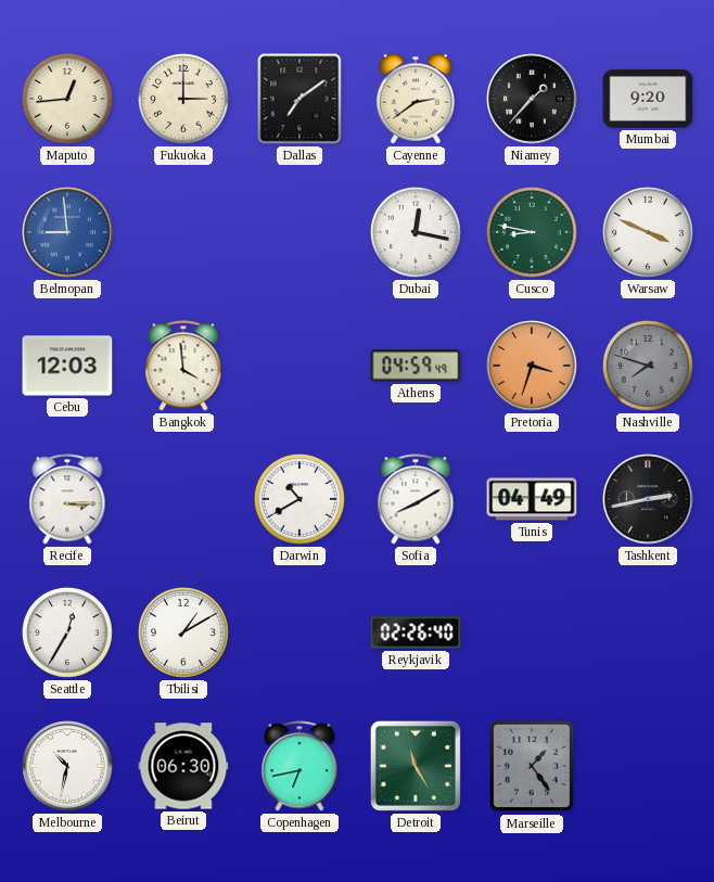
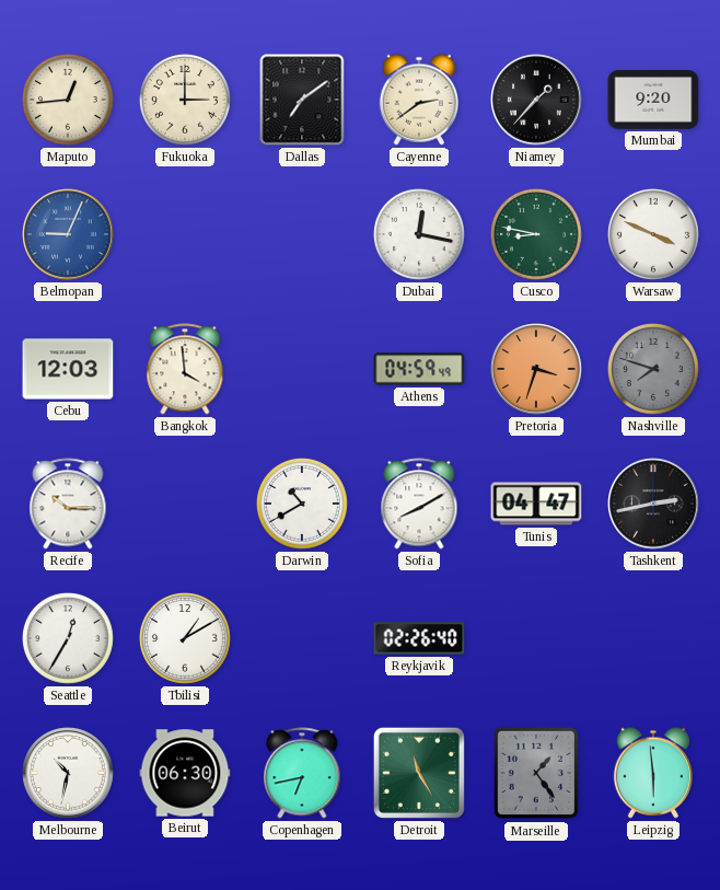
Belmopan: 8:59 -> 9:04
Recife: 3:15 -> 10:15
Tunis: 04:49 -> 04:47
Leipzig: none -> 5:59
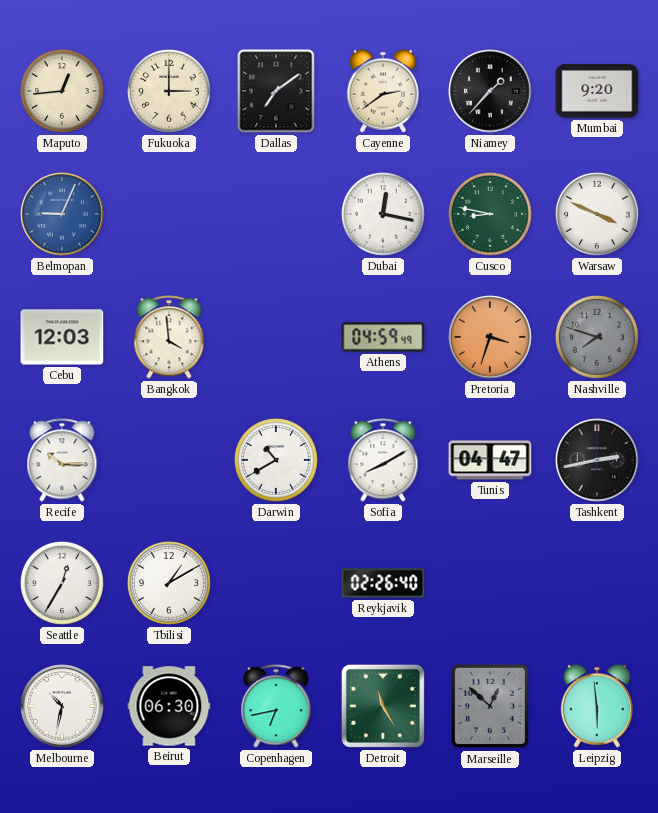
Marseille: 1:24 -> 12:52
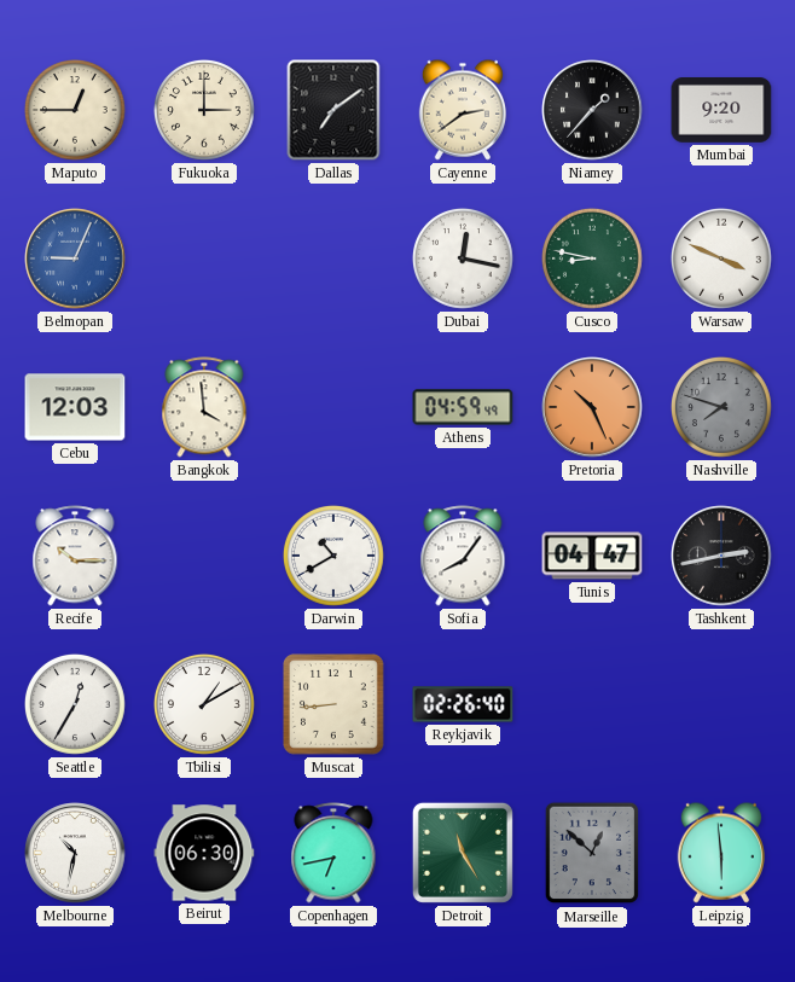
Maputo: 12:44 -> 12:45
Pretoria: 3:33 -> 10:26
Sofia: 8:10 -> 8:06
Muscat: none -> 8:44
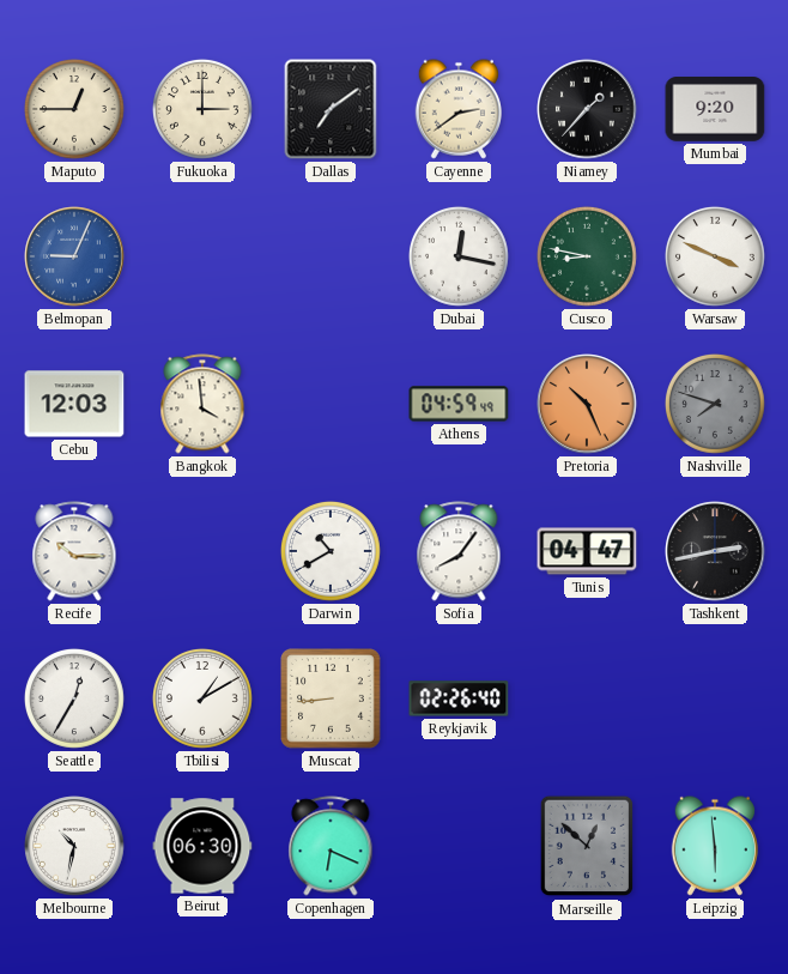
Copenhagen: 6:43 -> 6:19
Detroit: 11:25 -> none
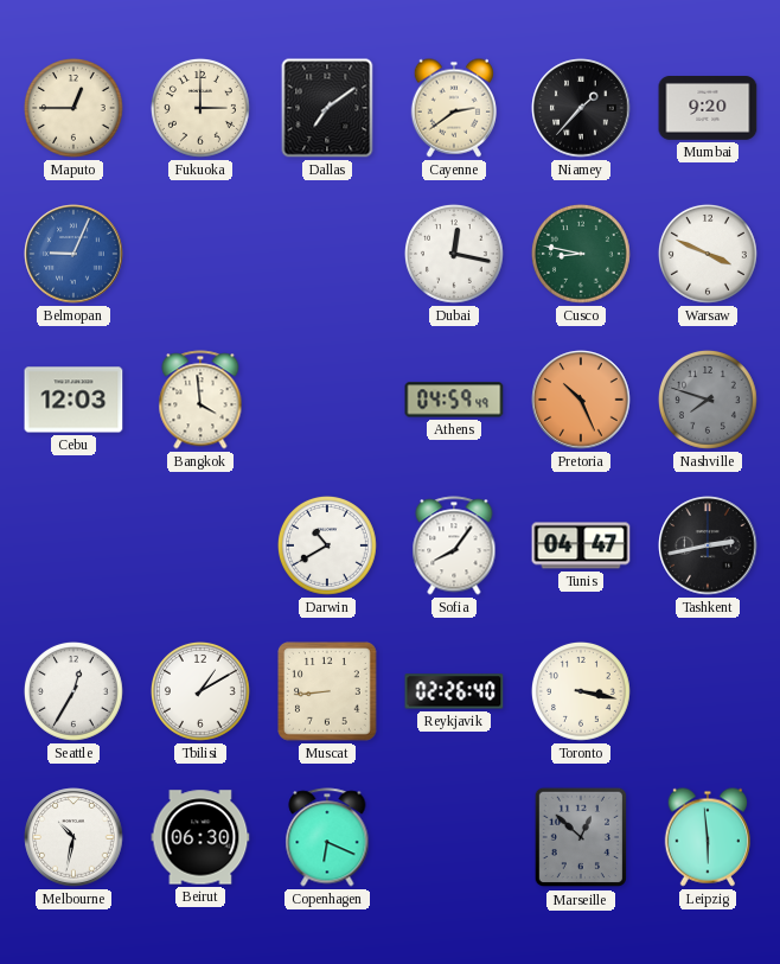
Recife: 10:15 -> none
Toronto: none -> 3:17
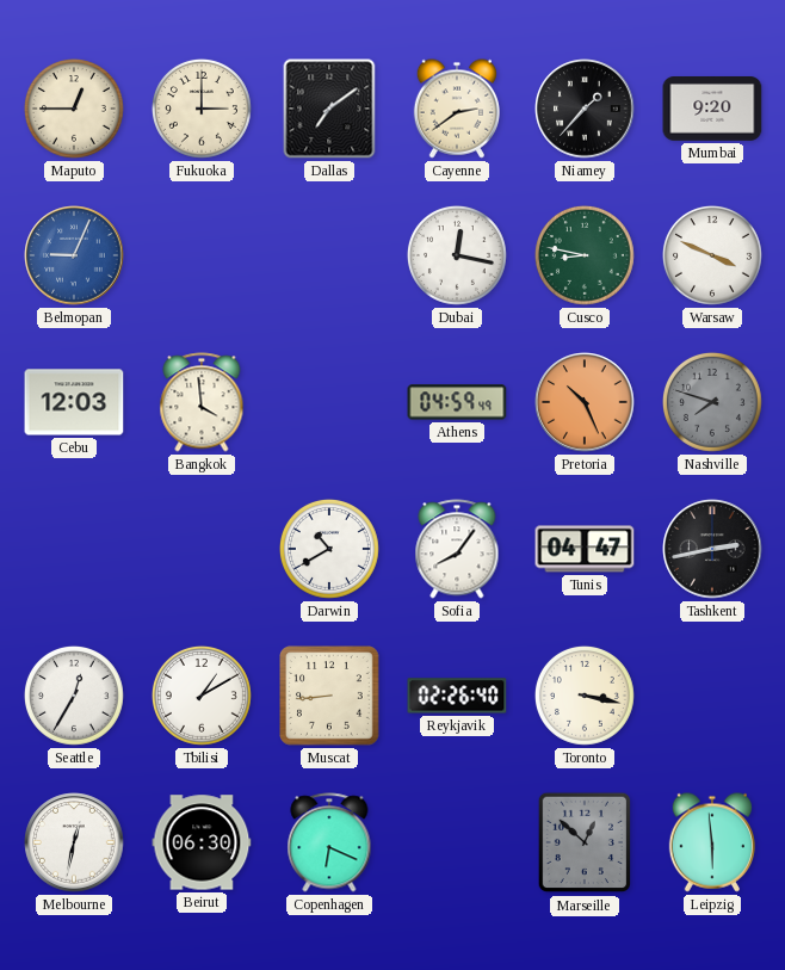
Melbourne: 10:32 -> 12:32
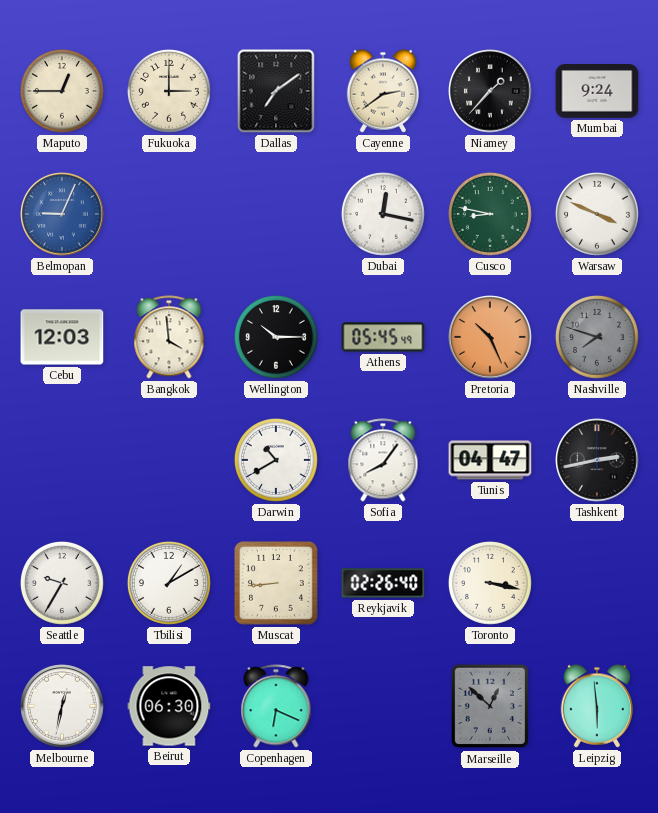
Mumbai: 9:20 -> 9:24
Wellington: none -> 10:15
Athens: 04:59 -> 05:45
Seattle: 12:35 -> 9:35
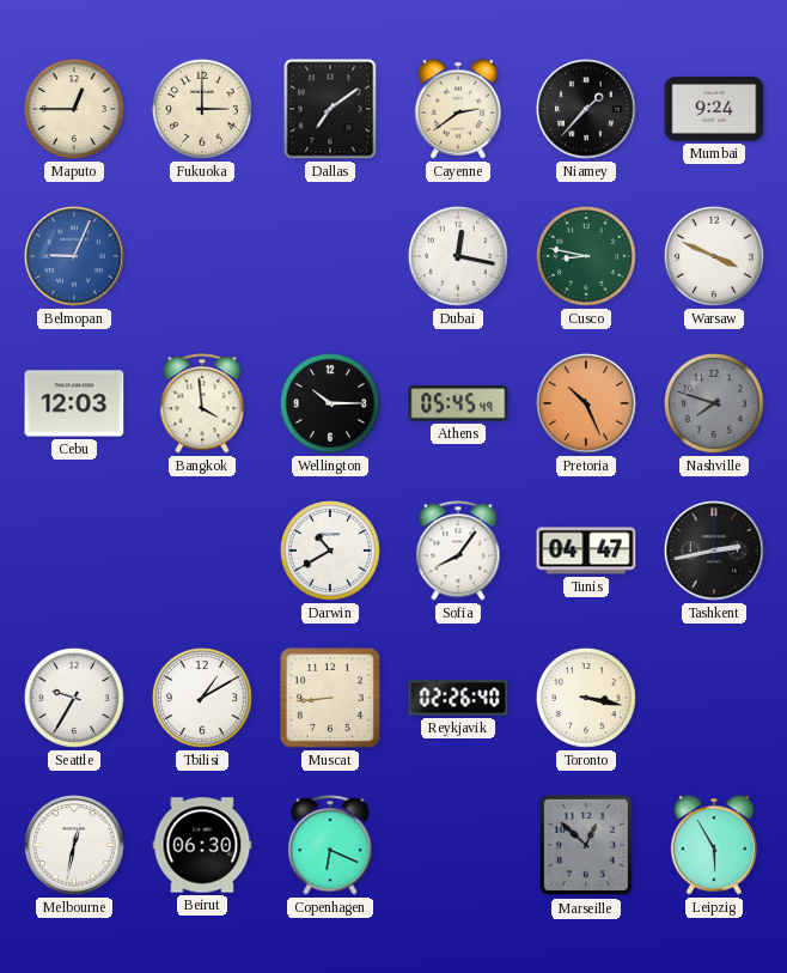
Leipzig: 5:59 -> 5:55
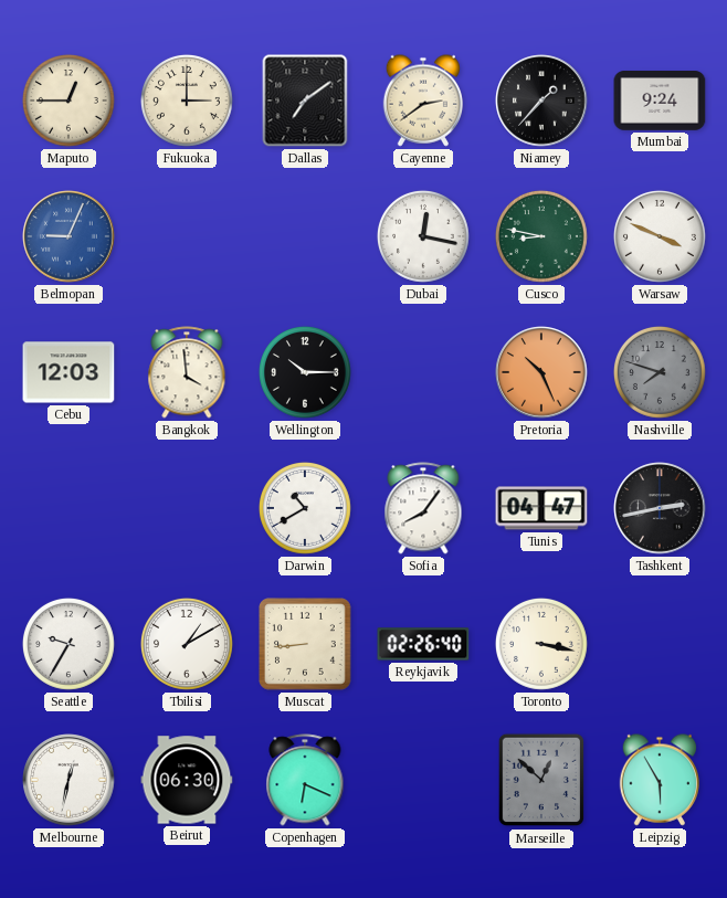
Athens: 05:45 -> none
